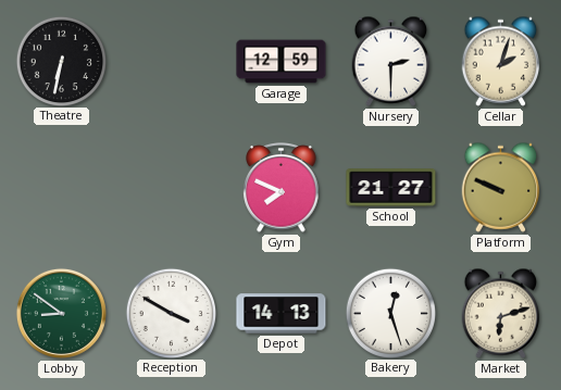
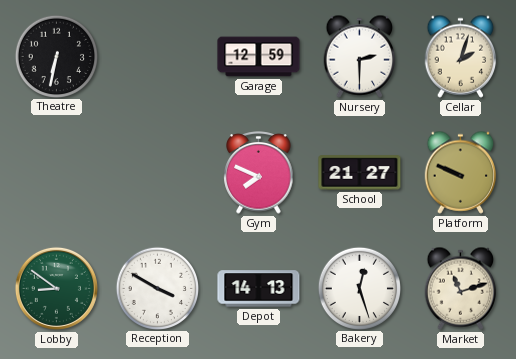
Market: 6:12 -> 11:12
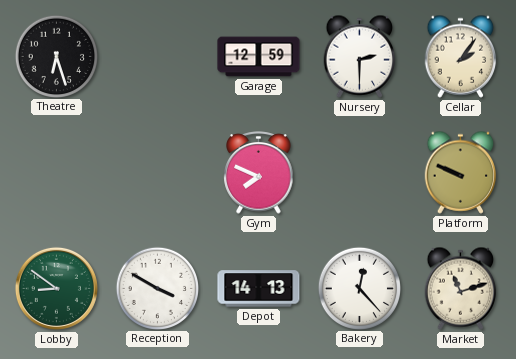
Theatre: 6:32 -> 6:27
Cellar: 2:03 -> 2:06
School: 21:27 -> none
Bakery: 12:27 -> 12:23
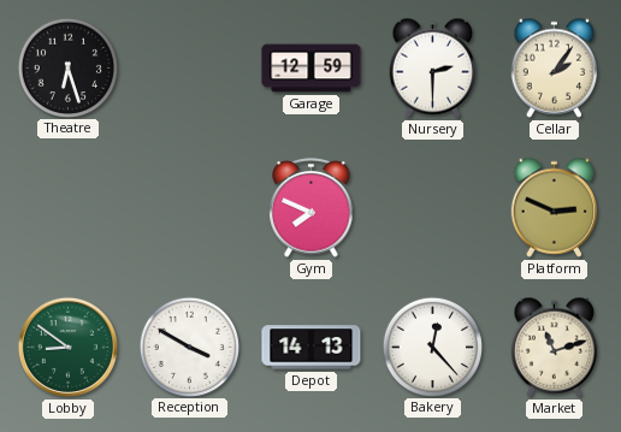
Platform: 9:49 -> 2:49
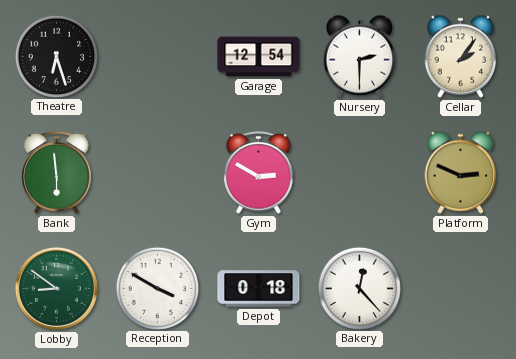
Garage: 12:59 -> 12:54
Bank: none -> 5:59
Gym: 7:49 -> 2:50
Depot: 14:13 -> 0:18
Market: 11:12 -> none
